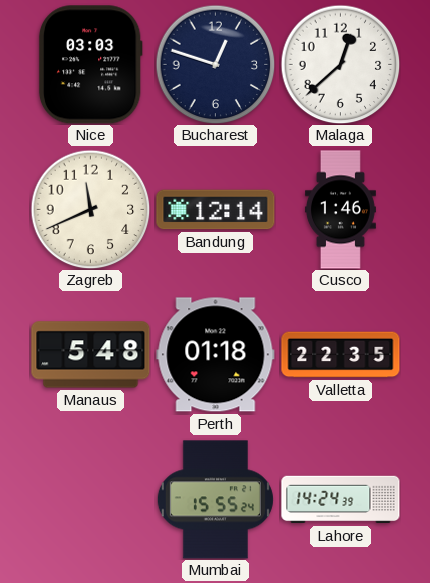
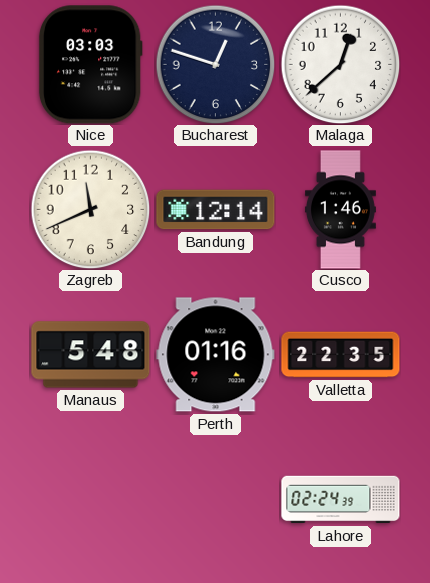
Perth: 01:18 -> 01:16
Mumbai: 15:55 -> none
Lahore: 14:24 -> 02:24
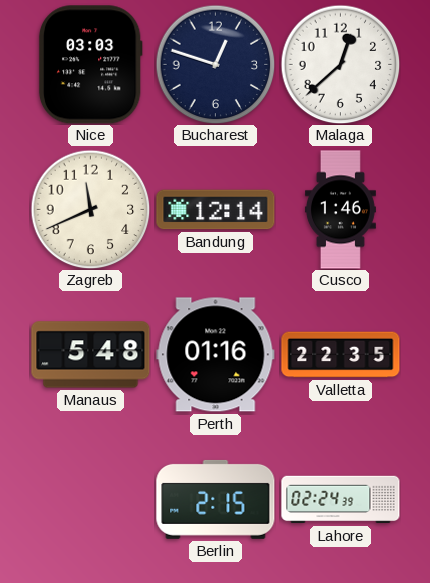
Berlin: none -> 2:15
